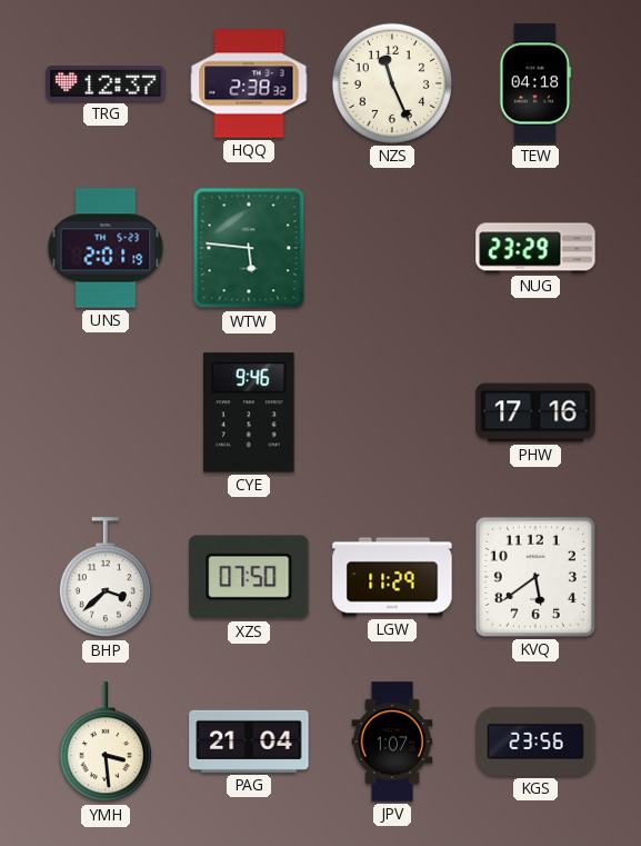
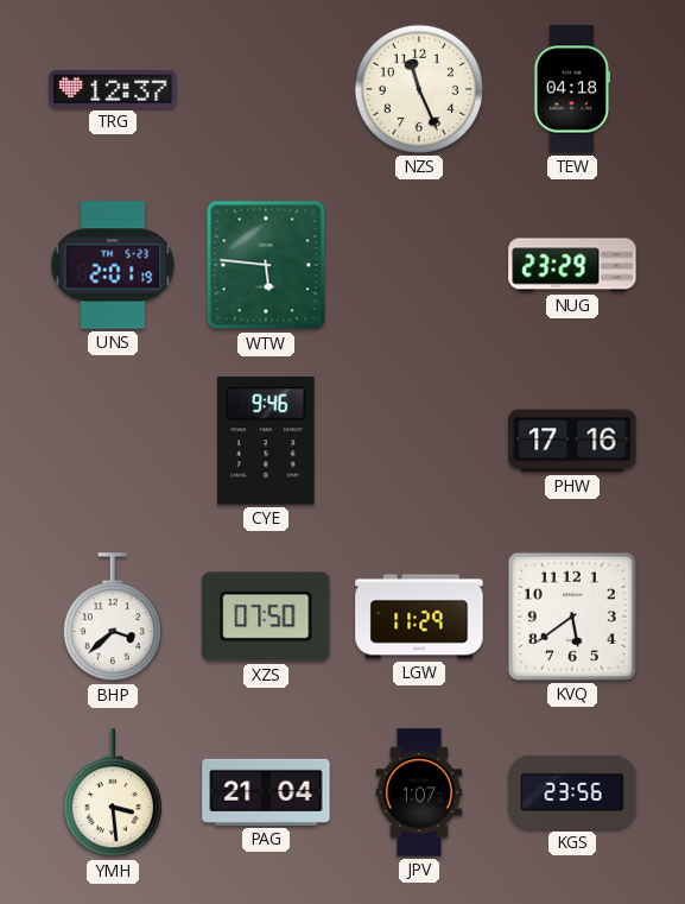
HQQ: 2:38 -> none
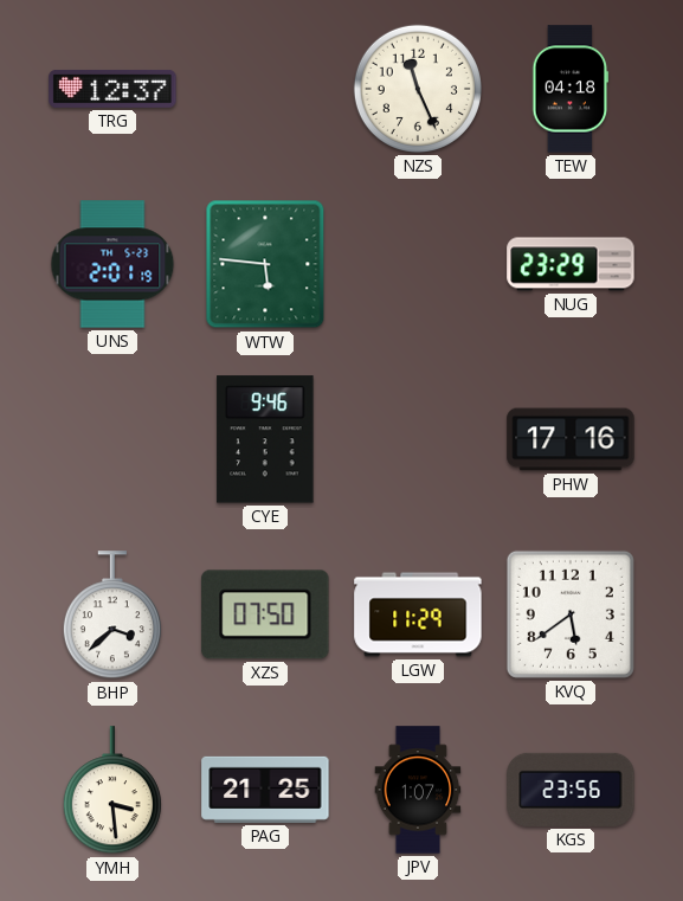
PAG: 21:04 -> 21:25
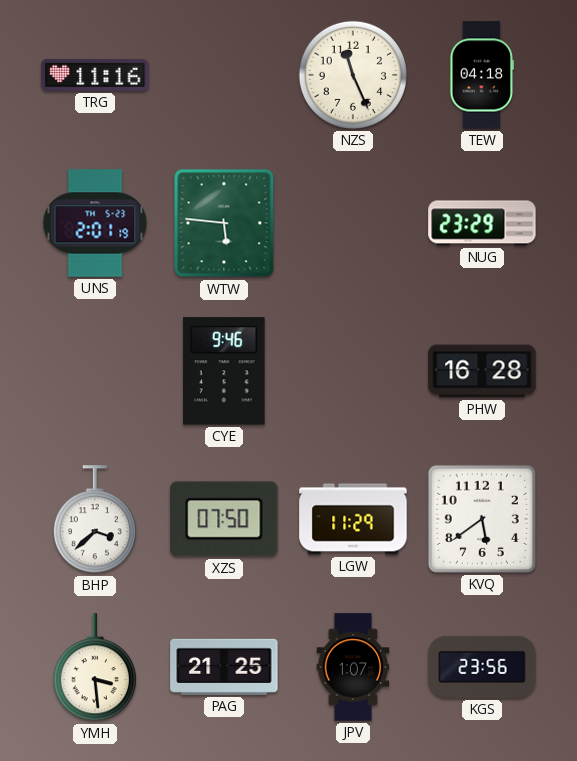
TRG: 12:37 -> 11:16
PHW: 17:16 -> 16:28
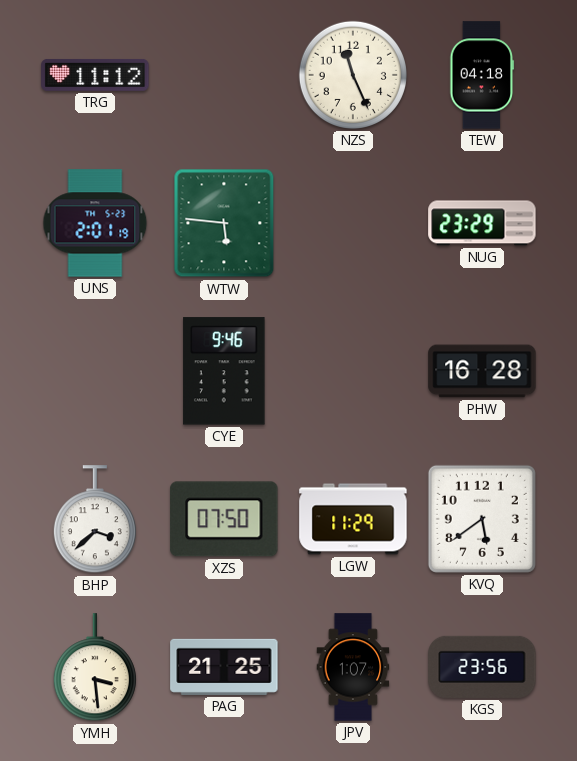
TRG: 11:16 -> 11:12
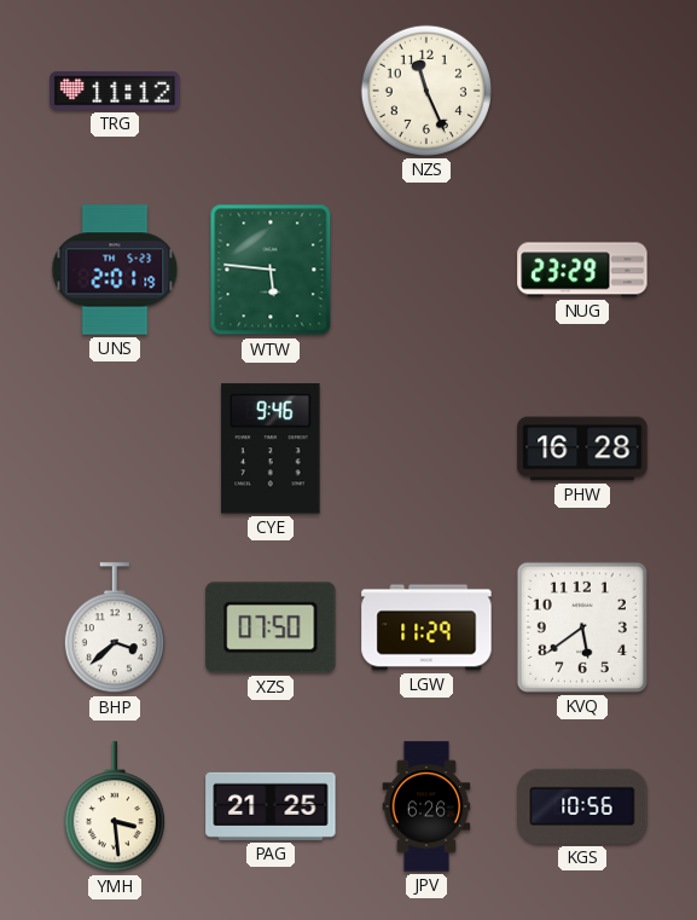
TEW: 04:18 -> none
JPV: 1:07 -> 6:26
KGS: 23:56 -> 10:56
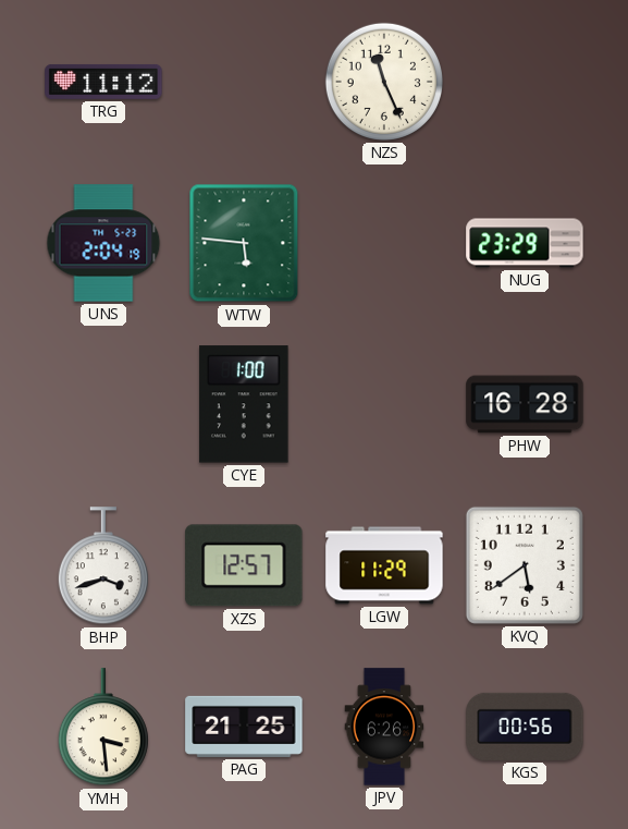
UNS: 2:01 -> 2:04
CYE: 9:46 -> 1:00
BHP: 3:38 -> 3:42
XZS: 07:50 -> 12:57
KGS: 10:56 -> 00:56
